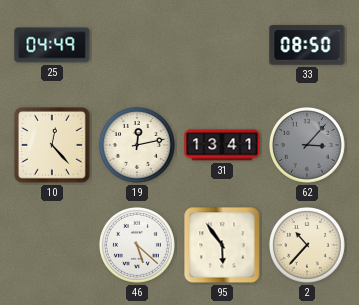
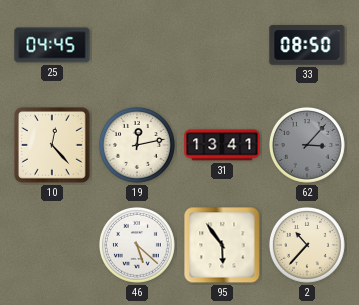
25: 04:49 -> 04:45
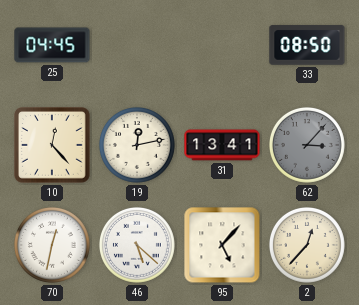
70: none -> 12:32
95: 5:54 -> 5:07
2: 10:37 -> 12:37
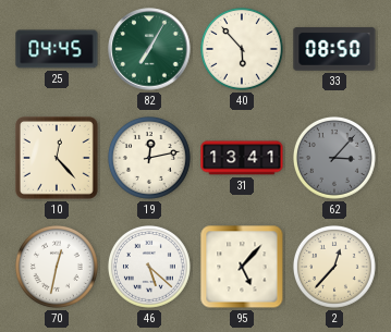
82: none -> 7:05
40: none -> 5:53
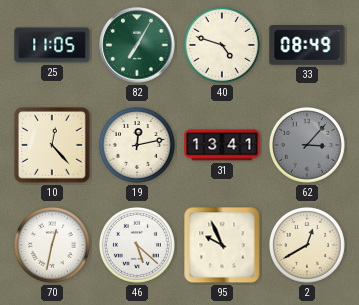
25: 04:45 -> 11:05
40: 5:53 -> 4:48
33: 08:50 -> 08:49
95: 5:07 -> 9:56
2: 12:37 -> 12:40
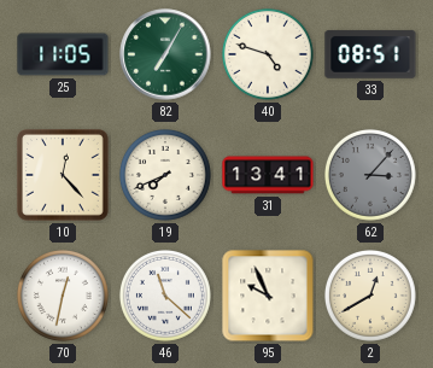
33: 08:49 -> 08:51
19: 12:13 -> 7:41
46: 5:22 -> 11:22
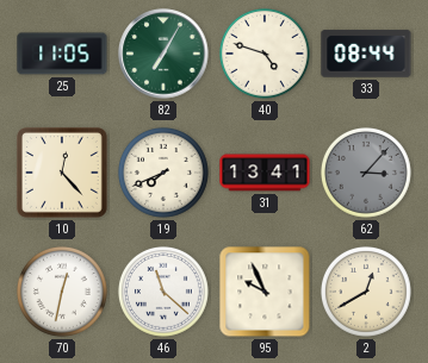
33: 08:51 -> 08:44
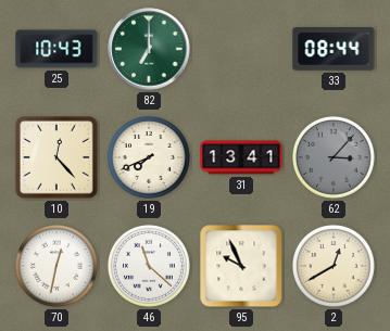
25: 11:05 -> 10:43
82: 7:05 -> 7:00
40: 4:48 -> none
